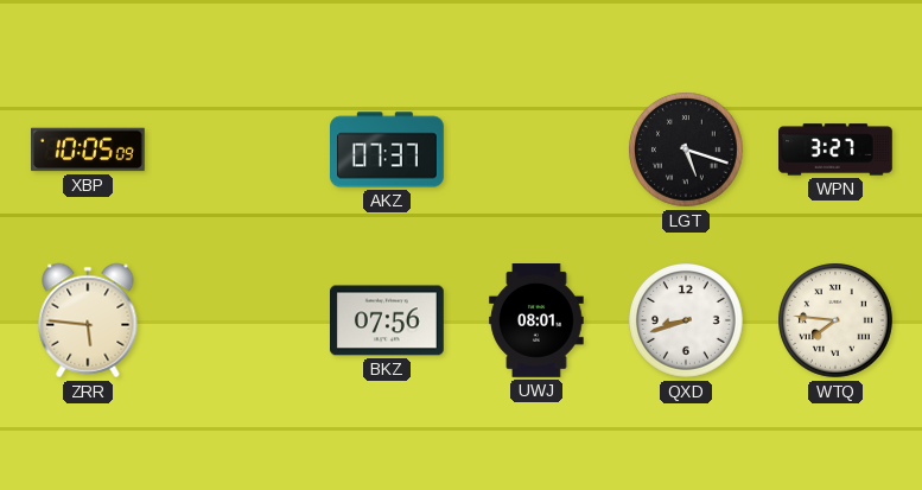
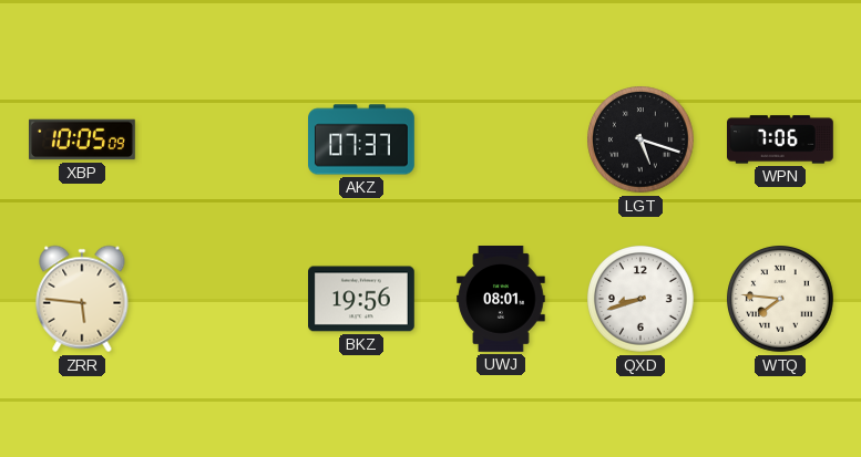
WPN: 3:27 -> 7:06
BKZ: 07:56 -> 19:56
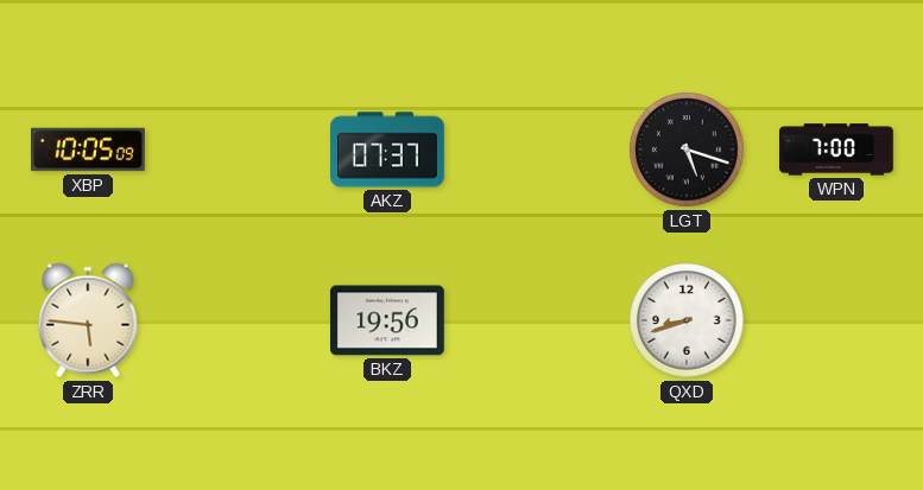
WPN: 7:06 -> 7:00
UWJ: 08:01 -> none
WTQ: 7:46 -> none
